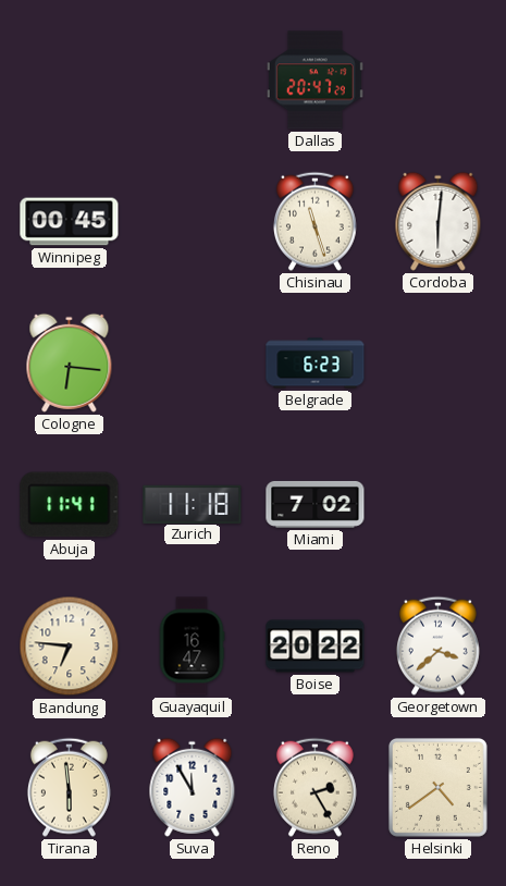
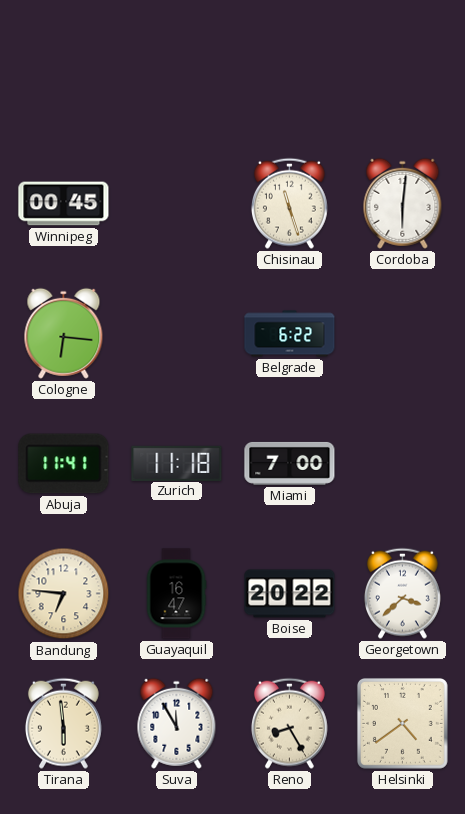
Dallas: 20:47 -> none
Belgrade: 6:23 -> 6:22
Miami: 7:02 -> 7:00
Reno: 2:25 -> 8:25
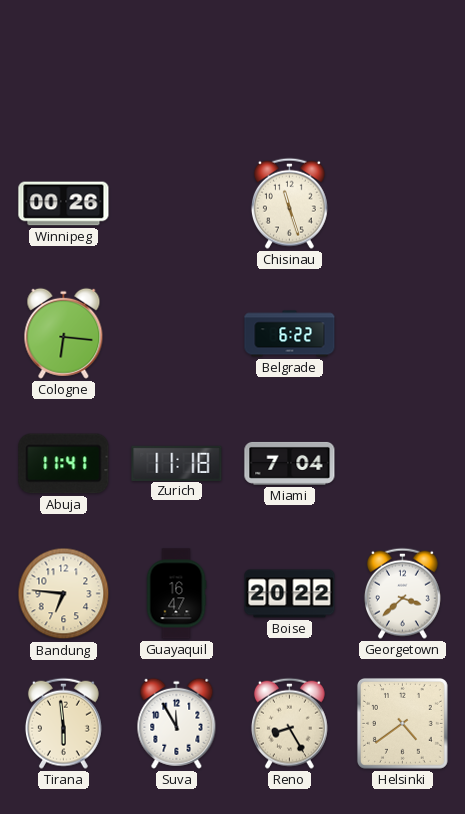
Winnipeg: 00:45 -> 00:26
Cordoba: 6:01 -> none
Miami: 7:00 -> 7:04
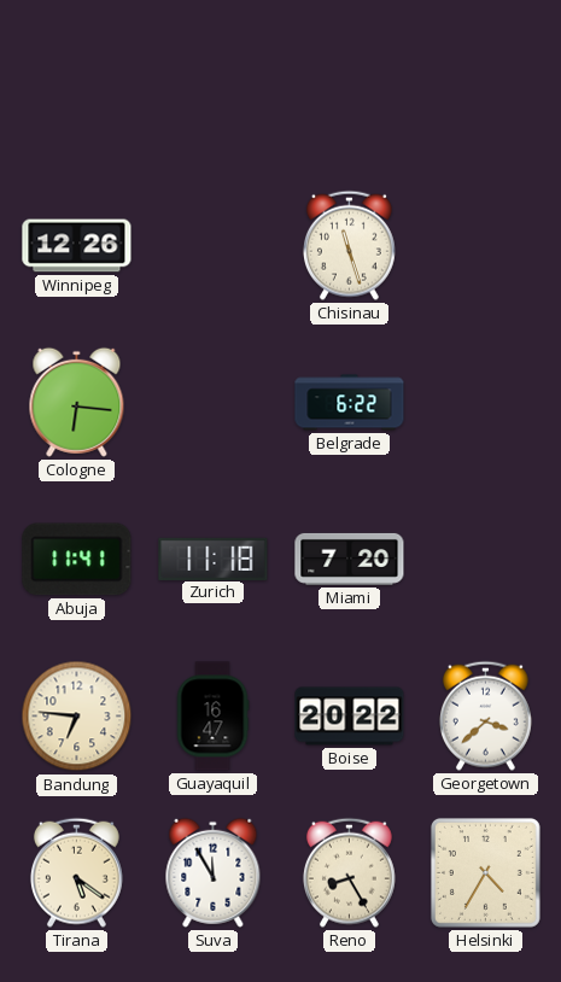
Winnipeg: 00:26 -> 12:26
Miami: 7:04 -> 7:20
Tirana: 5:59 -> 5:21
Helsinki: 4:39 -> 4:35
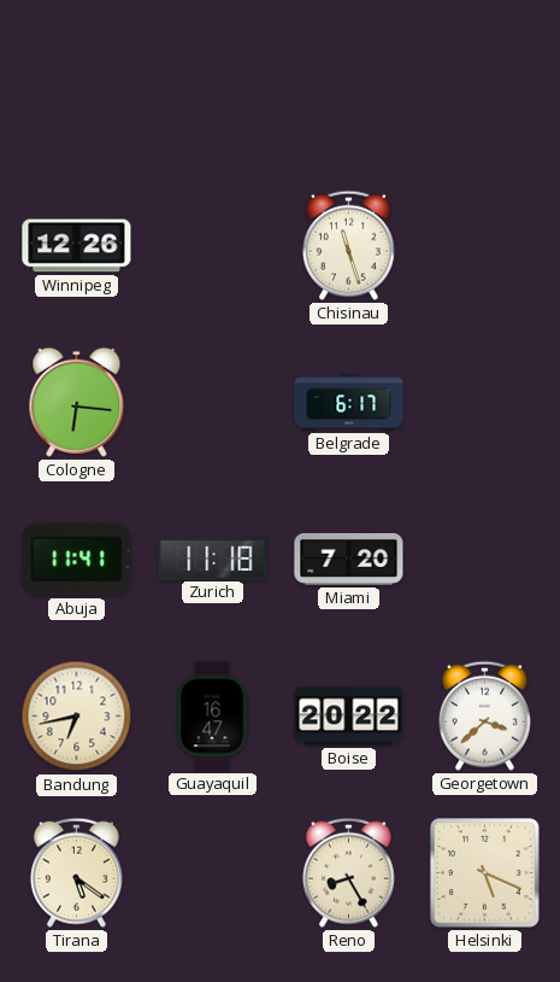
Belgrade: 6:22 -> 6:17
Bandung: 6:46 -> 6:43
Suva: 11:55 -> none
Helsinki: 4:35 -> 5:19
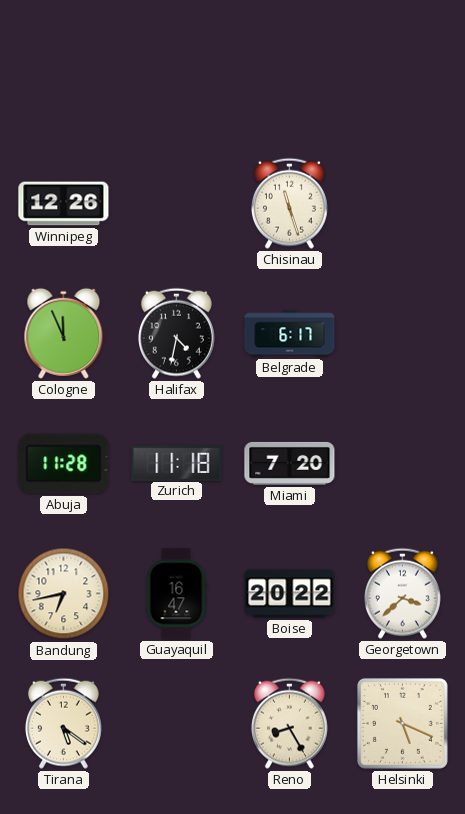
Cologne: 6:16 -> 11:56
Halifax: none -> 4:32
Abuja: 11:41 -> 11:28
